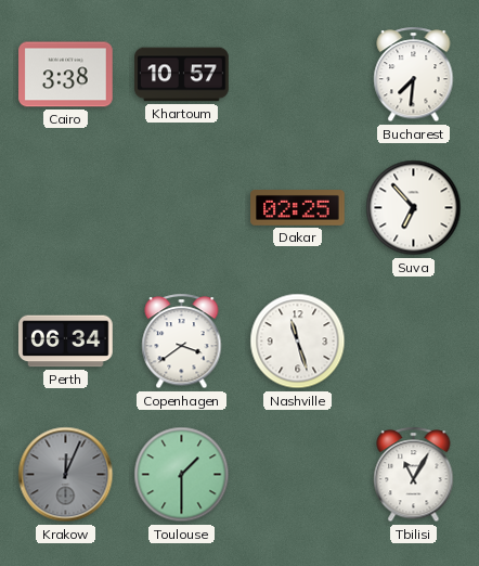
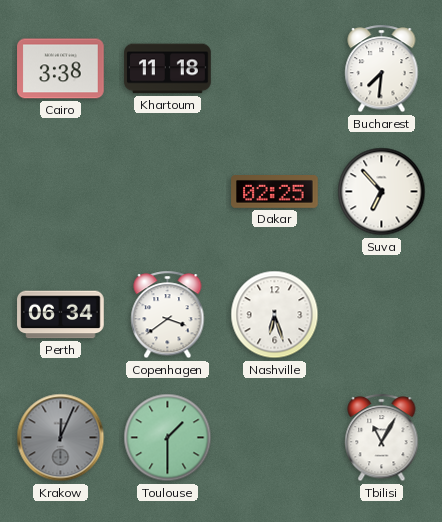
Khartoum: 10:57 -> 11:18
Nashville: 11:27 -> 6:27
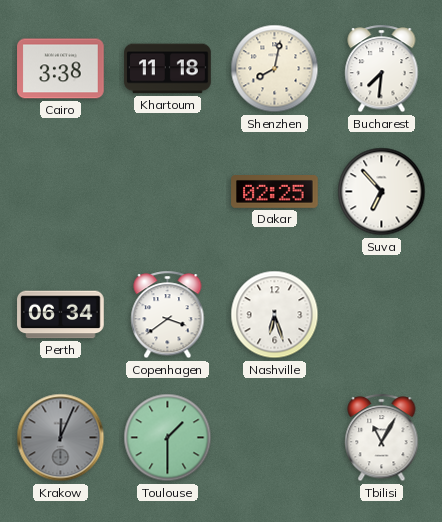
Shenzhen: none -> 8:02
